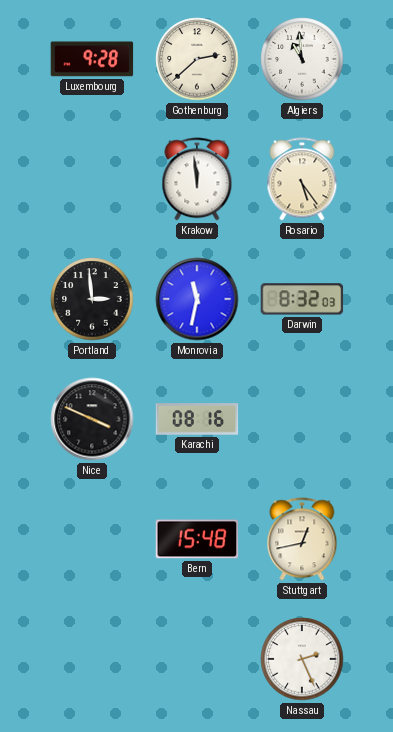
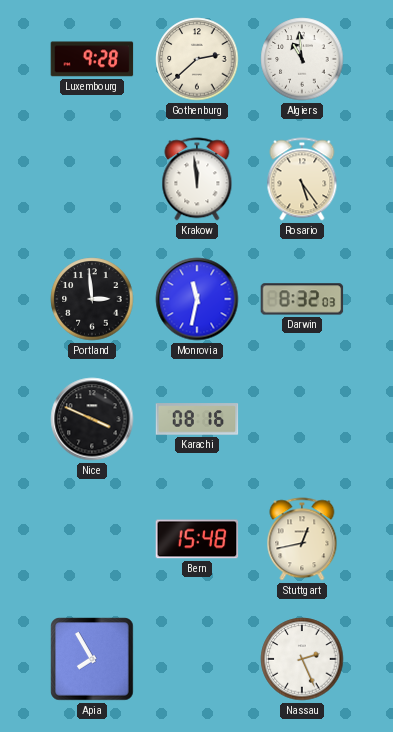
Apia: none -> 7:55
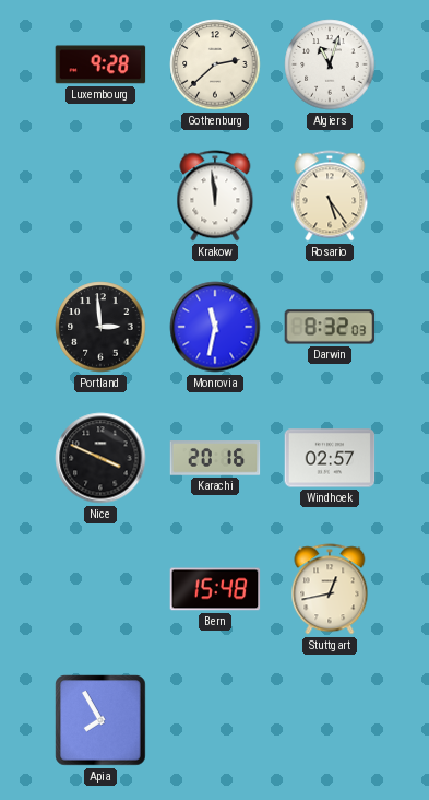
Algiers: 10:59 -> 11:03
Karachi: 08:16 -> 20:16
Windhoek: none -> 02:57
Nassau: 2:26 -> none
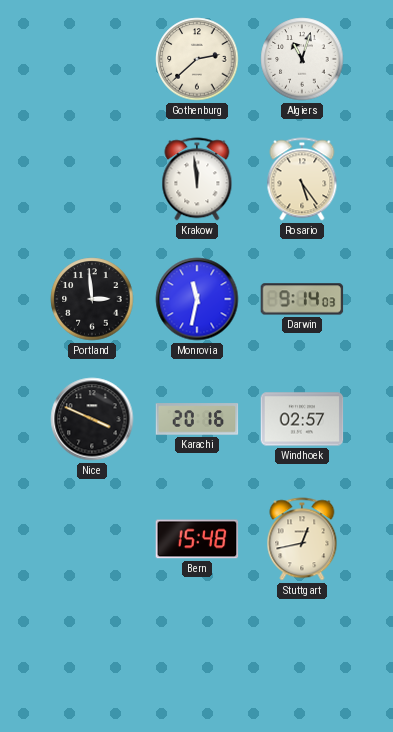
Luxembourg: 9:28 -> none
Darwin: 8:32 -> 9:14
Apia: 7:55 -> none
